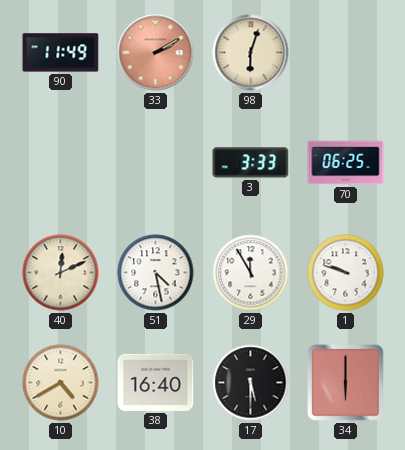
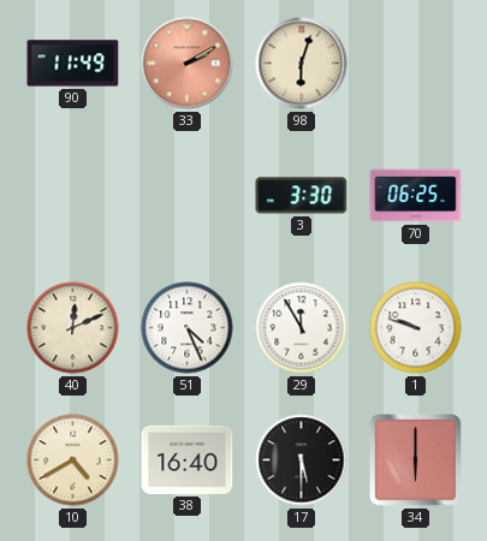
3: 3:33 -> 3:30
51: 4:28 -> 4:26
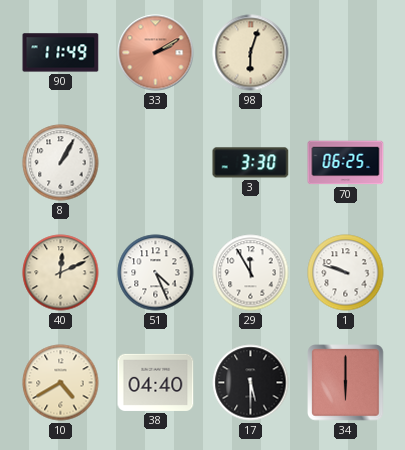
8: none -> 1:05
38: 16:40 -> 04:40
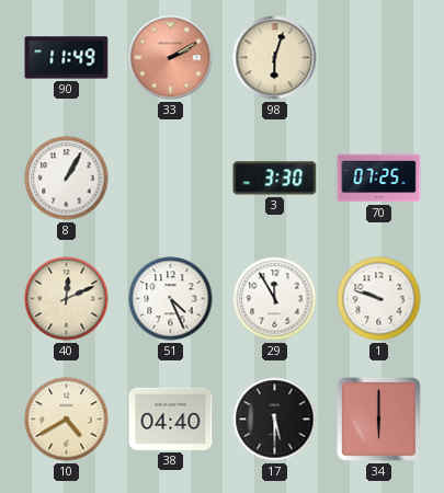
70: 06:25 -> 07:25
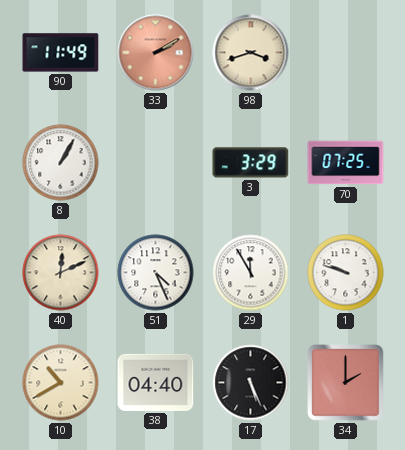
98: 6:03 -> 3:42
3: 3:30 -> 3:29
10: 4:40 -> 10:40
17: 5:30 -> 5:26
34: 6:00 -> 2:00
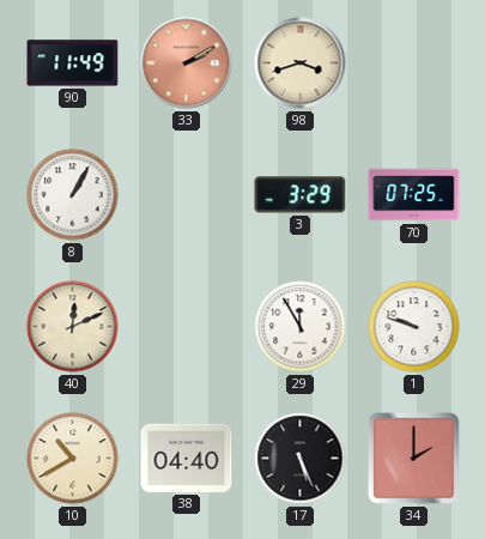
51: 4:26 -> none
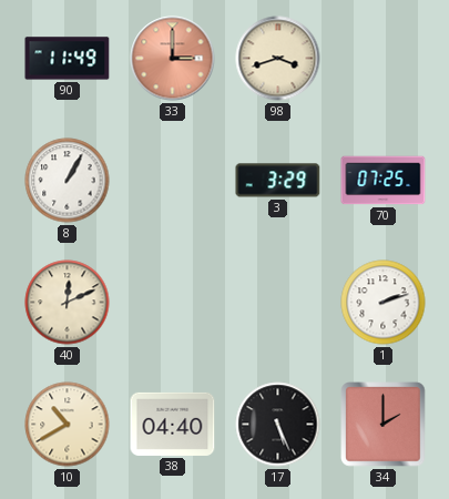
33: 2:10 -> 3:00
29: 11:55 -> none
1: 9:48 -> 2:12
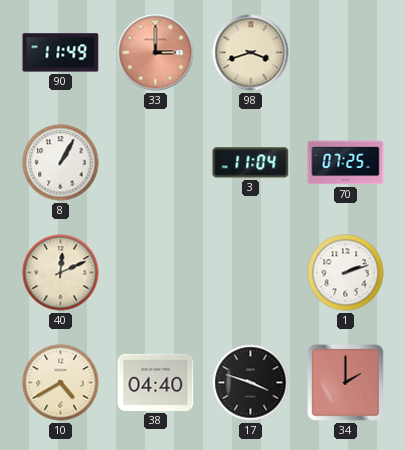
3: 3:29 -> 11:04
10: 10:40 -> 4:40
17: 5:26 -> 3:48
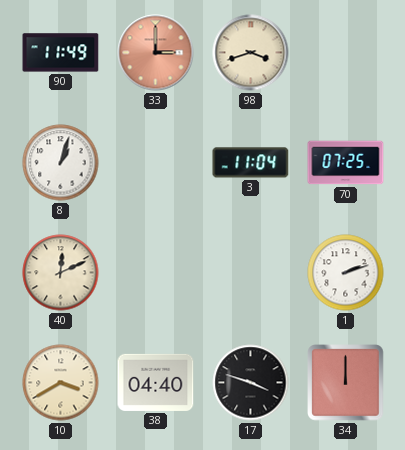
8: 1:05 -> 1:03
10: 4:40 -> 3:40
34: 2:00 -> 12:00
